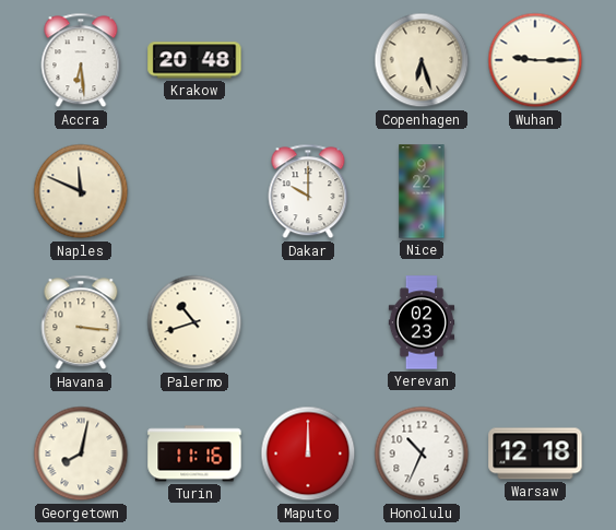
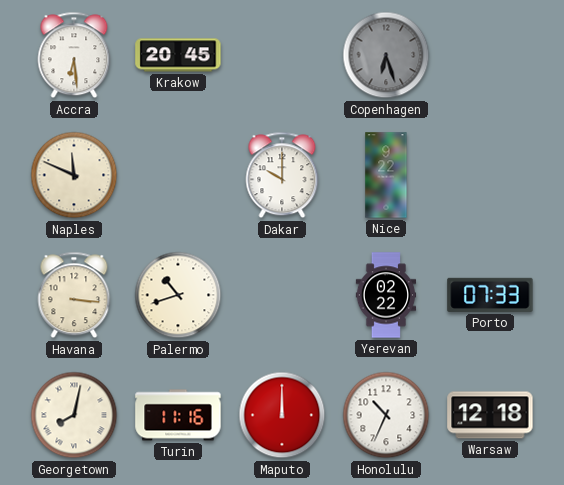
Krakow: 20:48 -> 20:45
Copenhagen dial: cream -> grey
Wuhan: 9:15 -> none
Yerevan: 02:23 -> 02:22
Porto: none -> 07:33
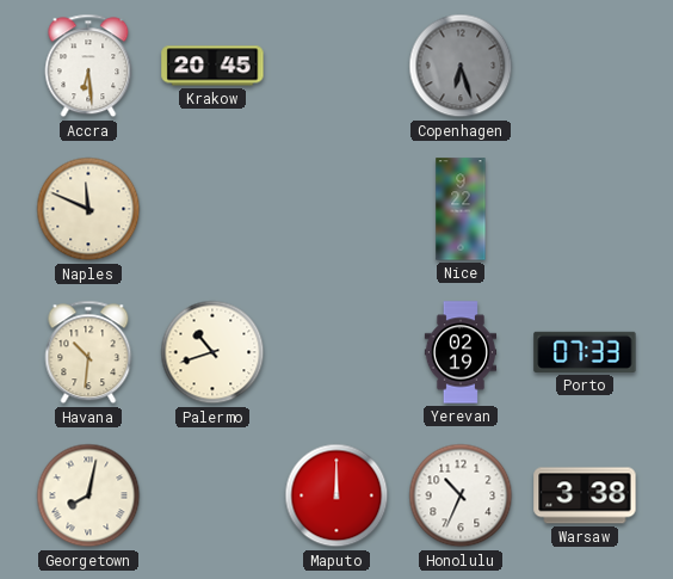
Dakar: 10:00 -> none
Havana: 3:16 -> 10:31
Yerevan: 02:22 -> 02:19
Turin: 11:16 -> none
Warsaw: 12:18 -> 3:38
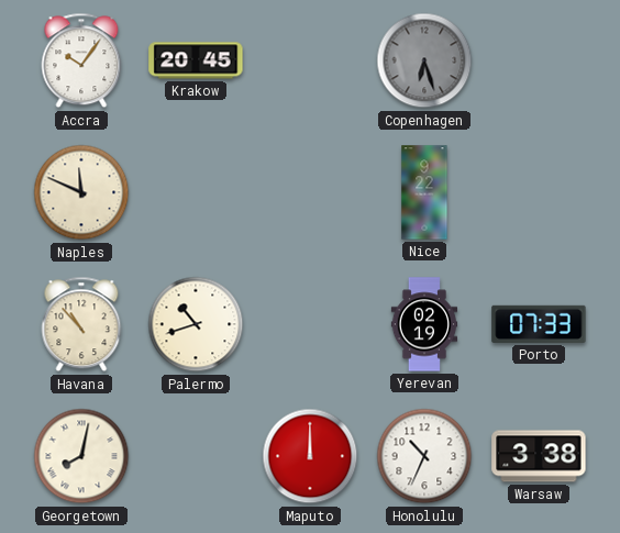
Accra: 6:29 -> 10:06
Havana: 10:31 -> 10:53
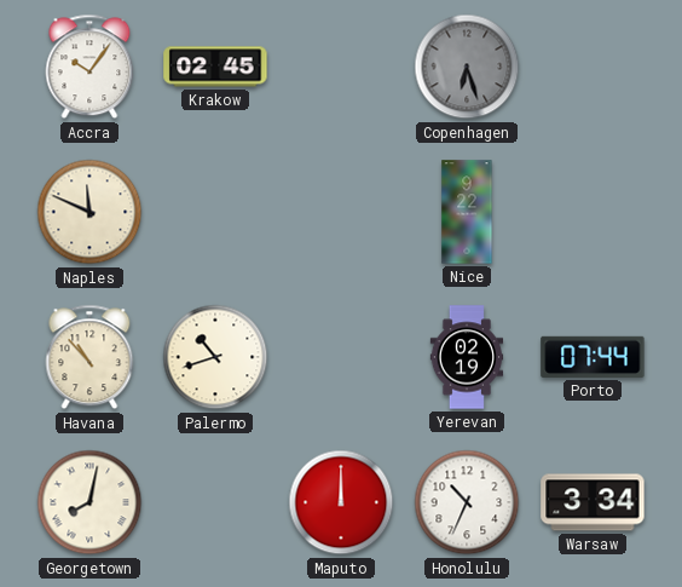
Krakow: 20:45 -> 02:45
Porto: 07:33 -> 07:44
Warsaw: 3:38 -> 3:34
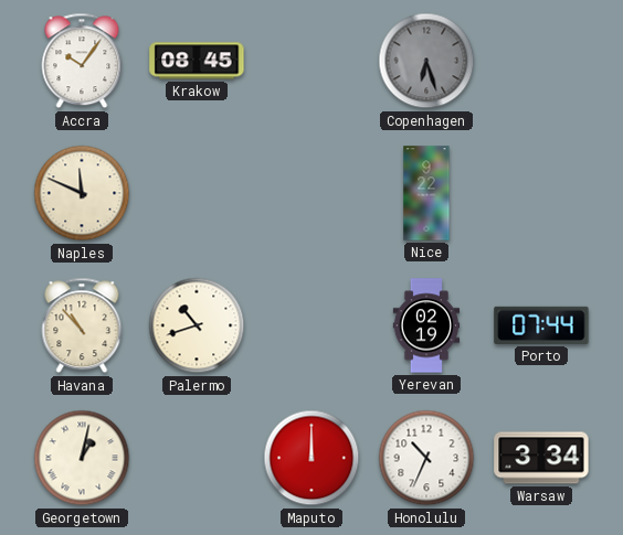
Krakow: 02:45 -> 08:45
Georgetown: 8:02 -> 1:02
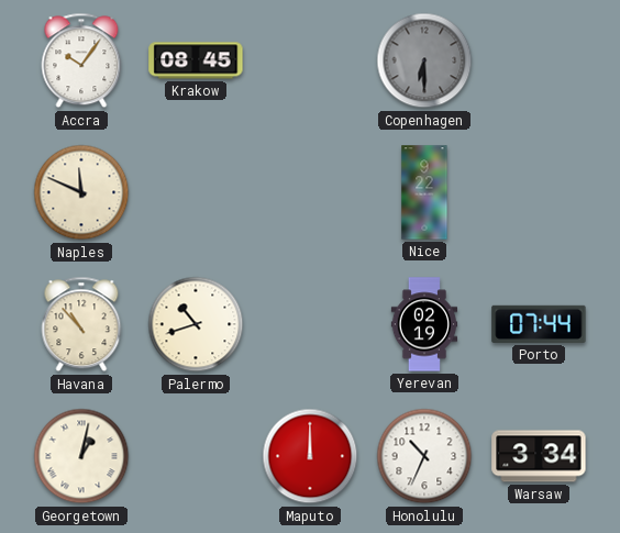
Copenhagen: 6:27 -> 6:30
